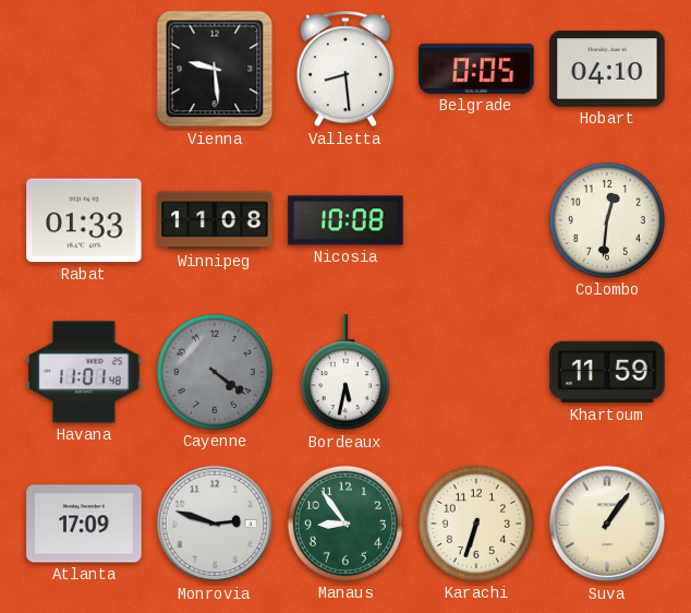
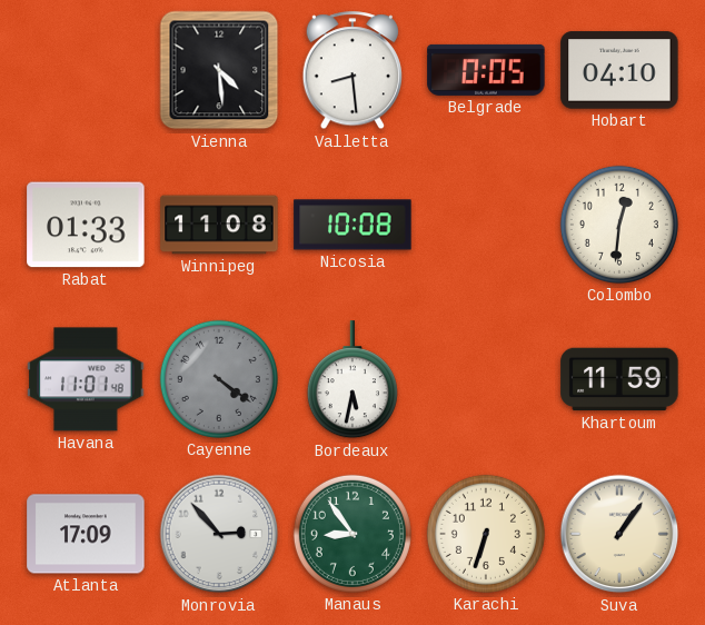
Vienna: 9:29 -> 4:29
Monrovia: 2:48 -> 2:53
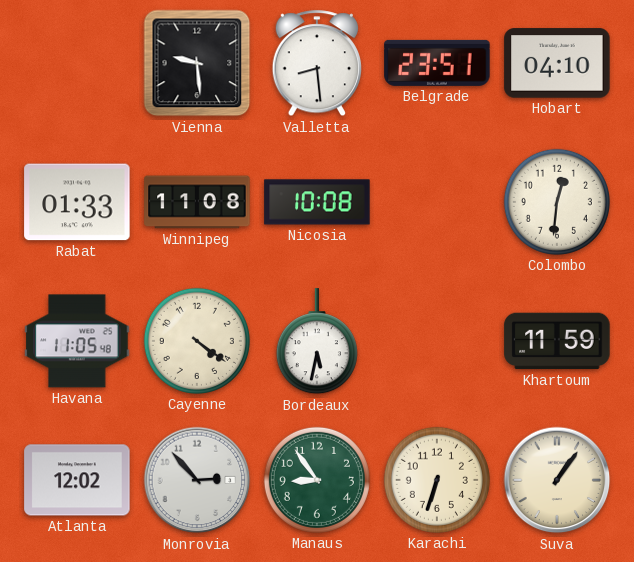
Vienna: 4:29 -> 9:29
Belgrade: 0:05 -> 23:51
Havana: 11:01 -> 11:05
Cayenne dial: grey -> cream
Atlanta: 17:09 -> 12:02
